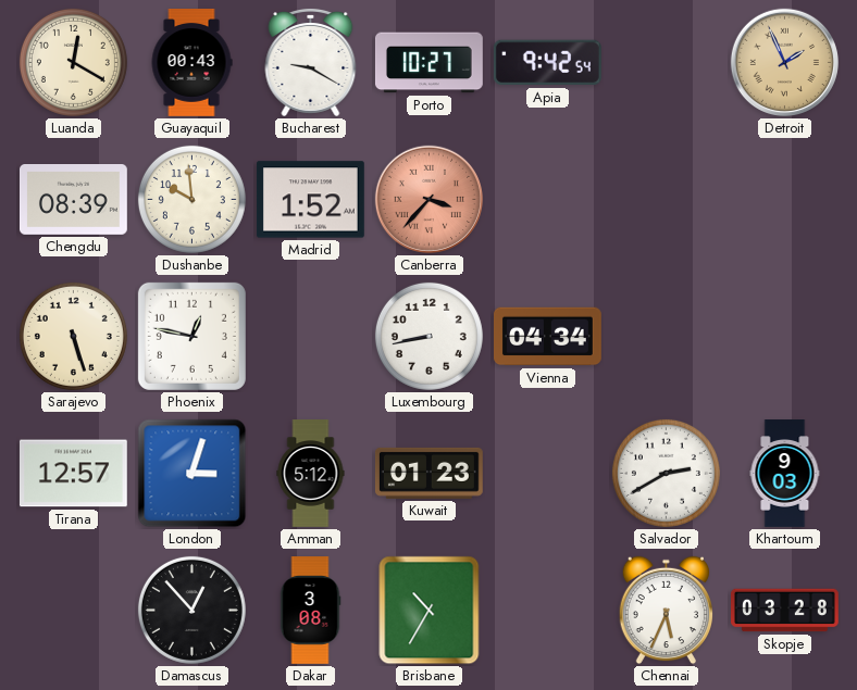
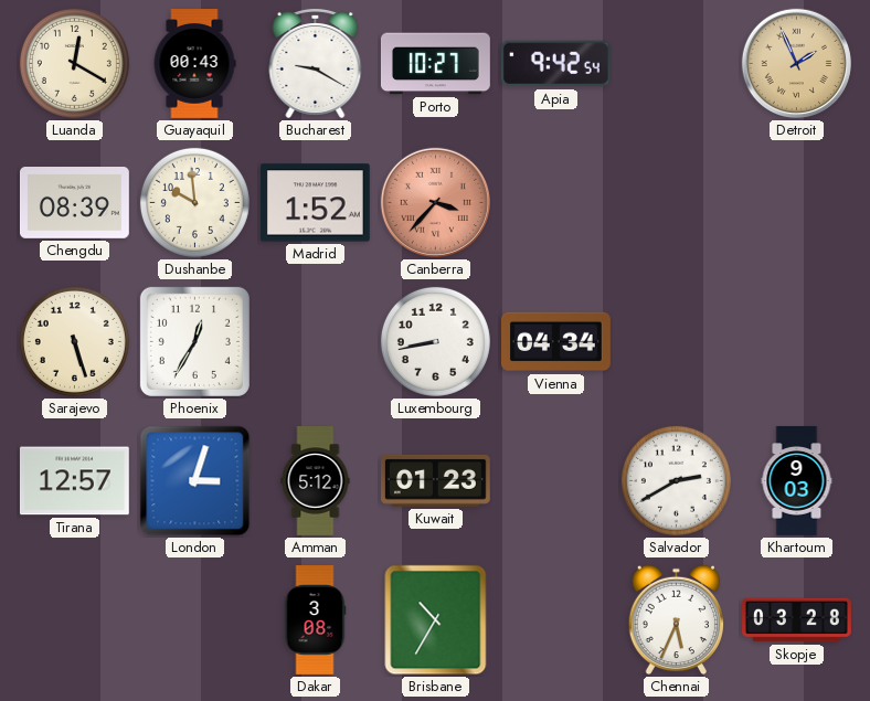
Phoenix: 12:47 -> 12:35
Damascus: 12:53 -> none
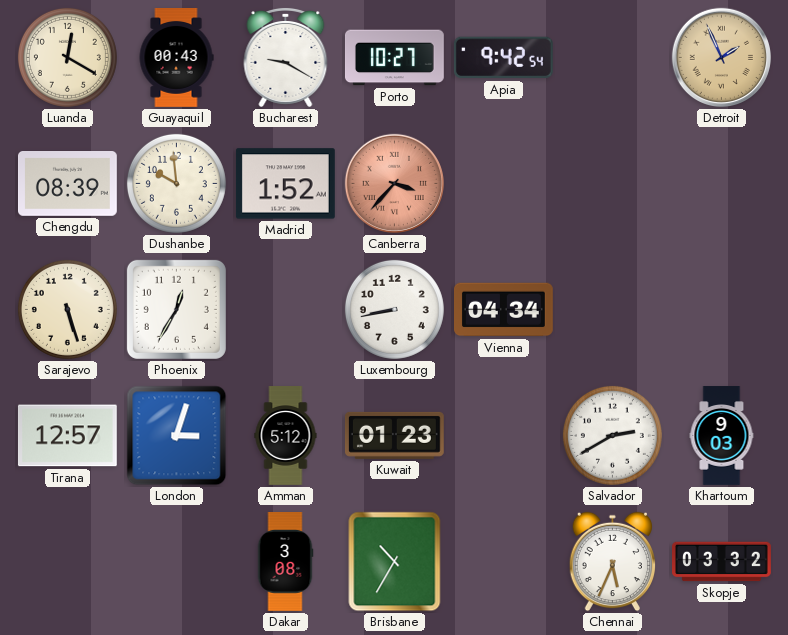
Skopje: 03:28 -> 03:32
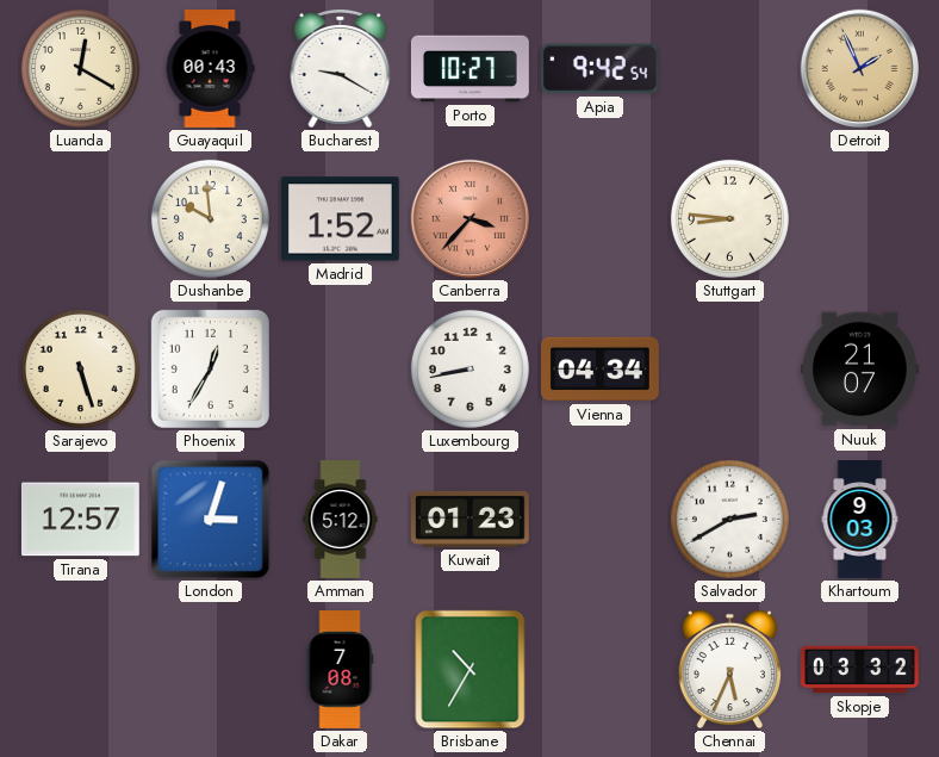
Chengdu: 08:39 -> none
Stuttgart: none -> 8:46
Nuuk: none -> 21:07
Dakar: 3:08 -> 7:08
